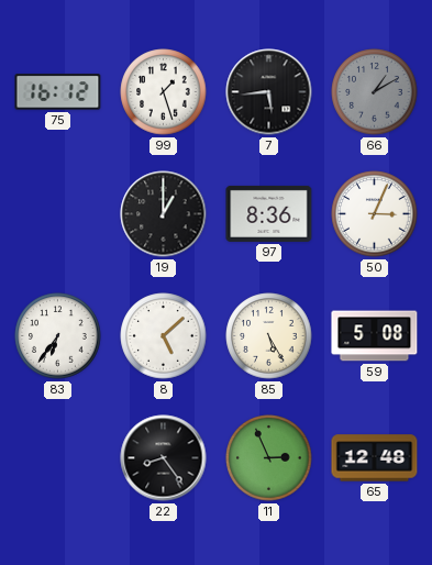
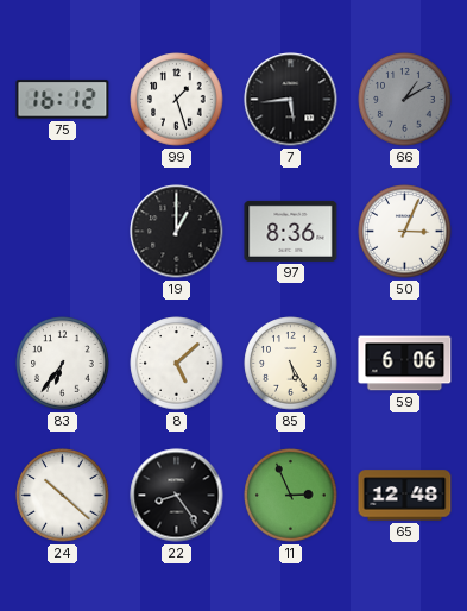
59: 5:08 -> 6:06
24: none -> 10:22
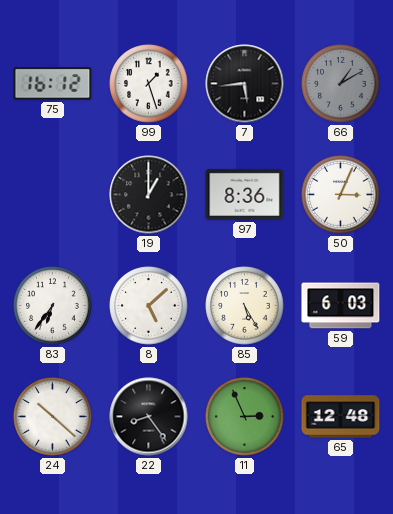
59: 6:06 -> 6:03
